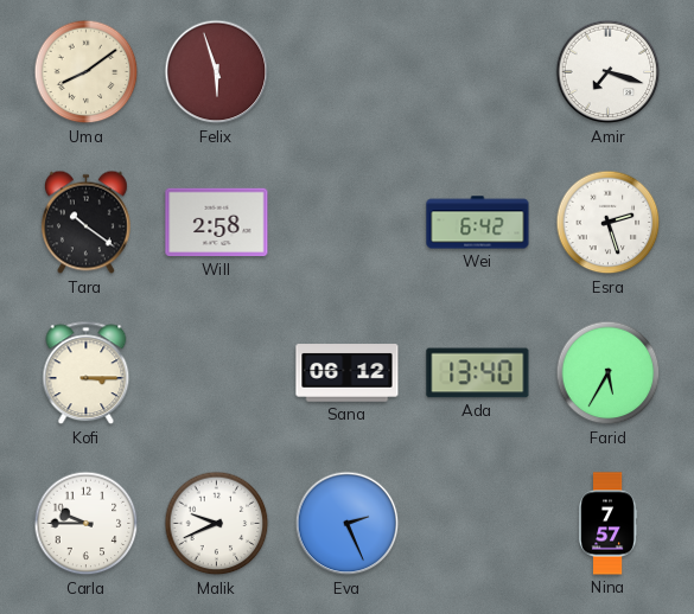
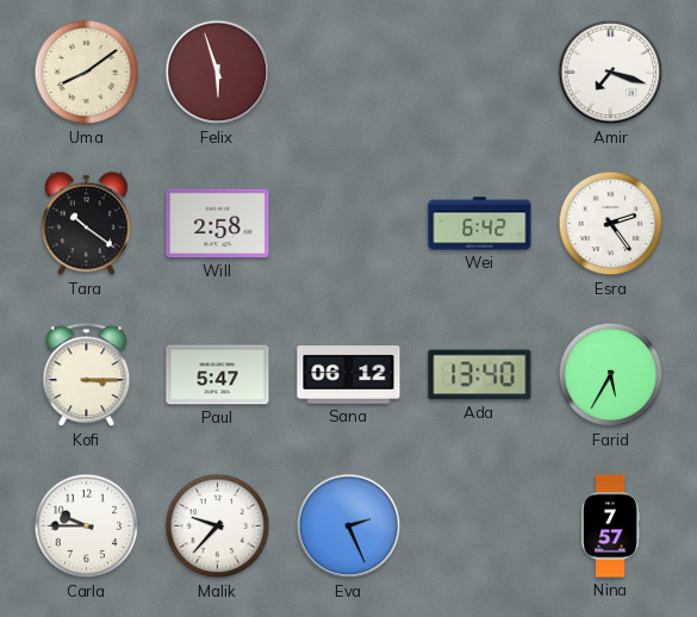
Esra: 2:27 -> 2:24
Paul: none -> 5:47
Malik: 9:41 -> 9:37
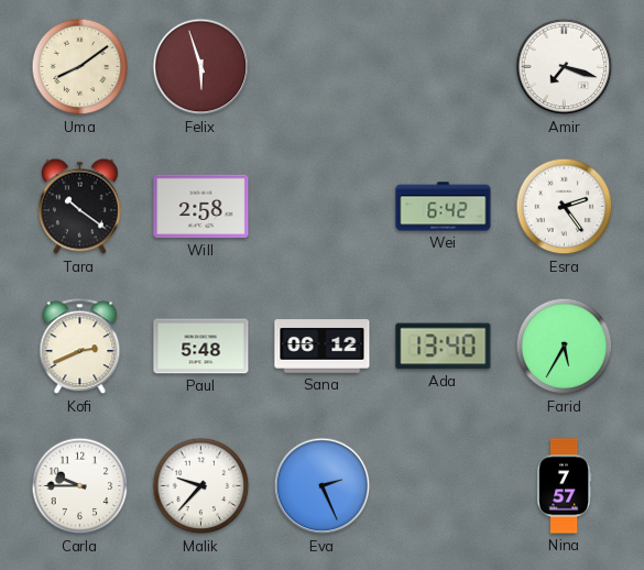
Kofi: 3:15 -> 2:41
Paul: 5:47 -> 5:48
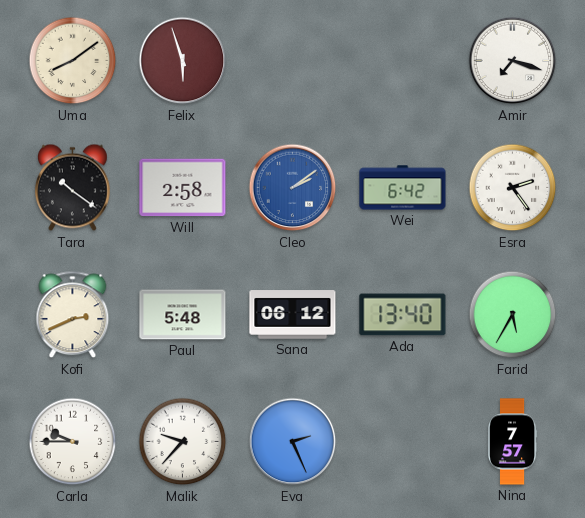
Cleo: none -> 2:09
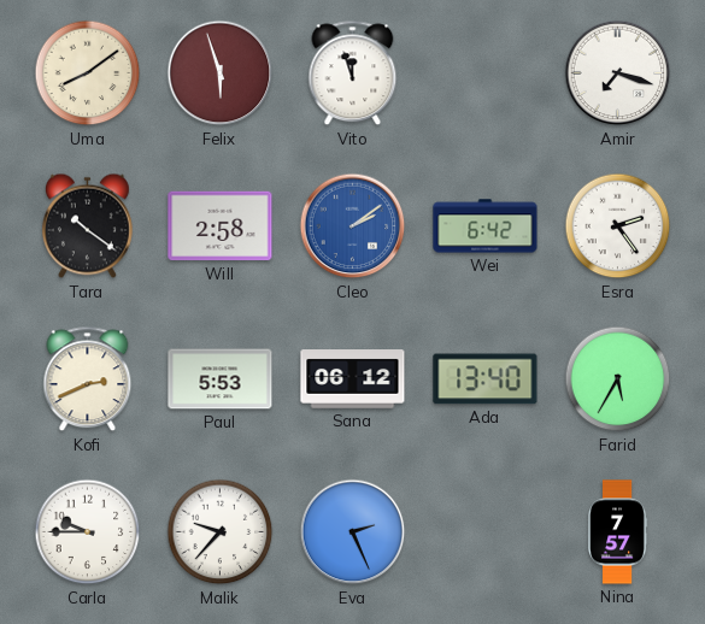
Vito: none -> 11:57
Paul: 5:48 -> 5:53
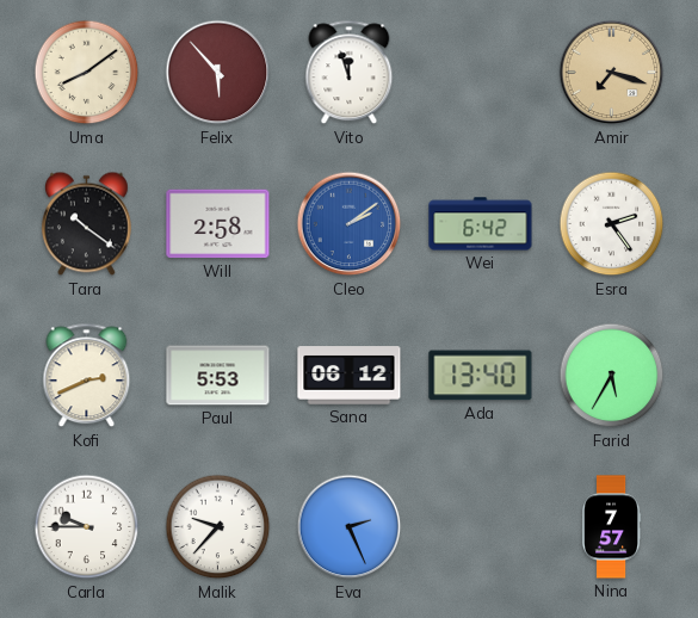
Felix: 5:57 -> 5:53
Amir dial: white -> champagne
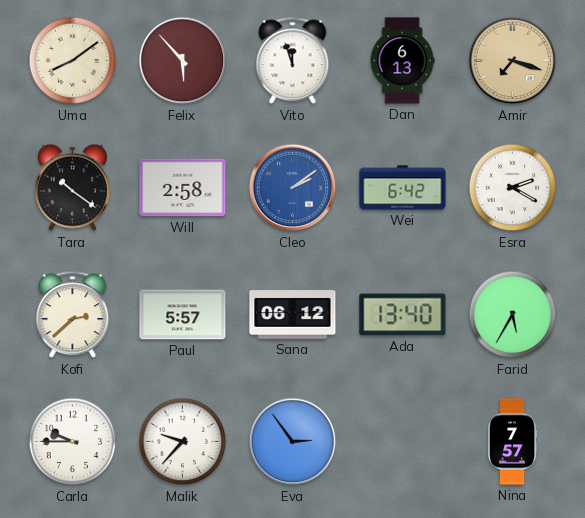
Dan: none -> 6:13
Esra: 2:24 -> 2:20
Kofi: 2:41 -> 2:38
Paul: 5:53 -> 5:57
Eva: 2:26 -> 2:54
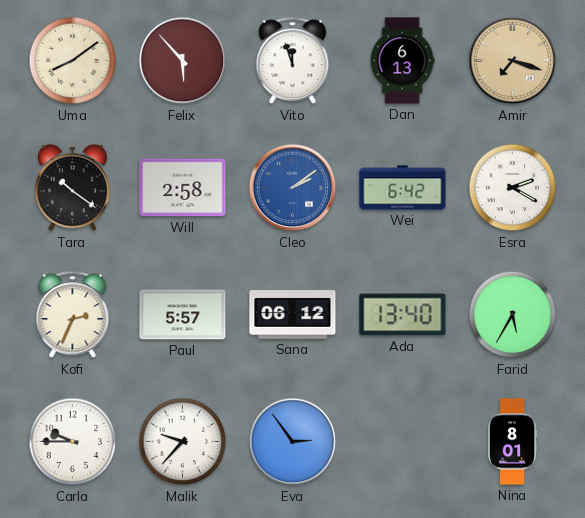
Kofi: 2:38 -> 2:34
Nina: 7:57 -> 8:01
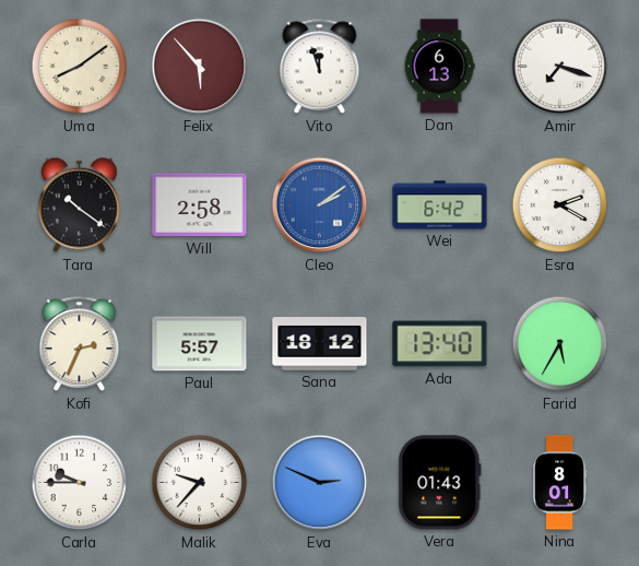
Amir dial: champagne -> white
Sana: 06:12 -> 18:12
Eva: 2:54 -> 2:49
Vera: none -> 01:43
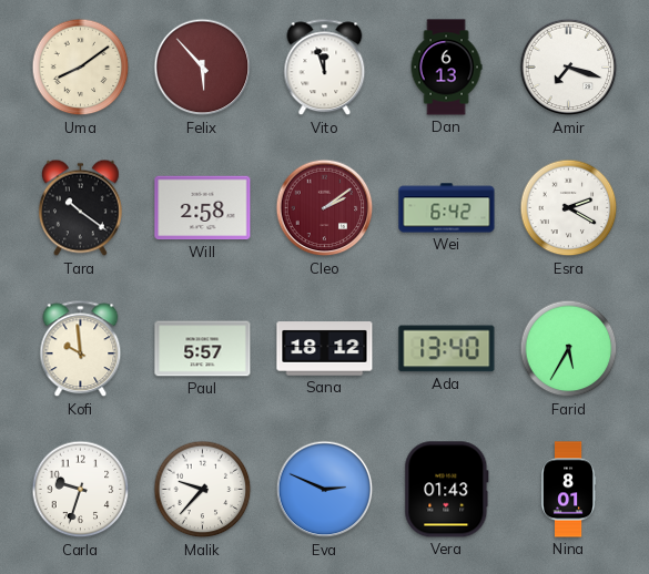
Cleo dial: blue -> burgundy
Kofi: 2:34 -> 9:59
Carla: 9:45 -> 9:33
